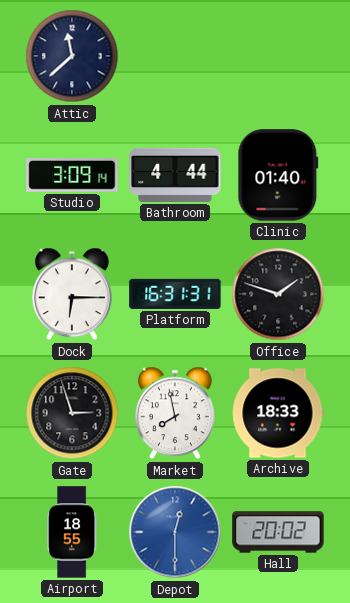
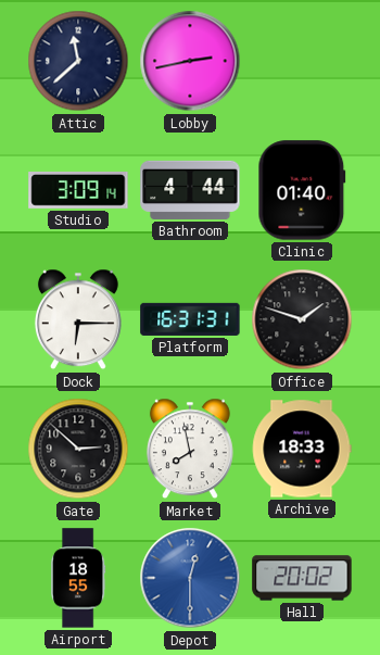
Lobby: none -> 2:43
Gate: 2:57 -> 2:52
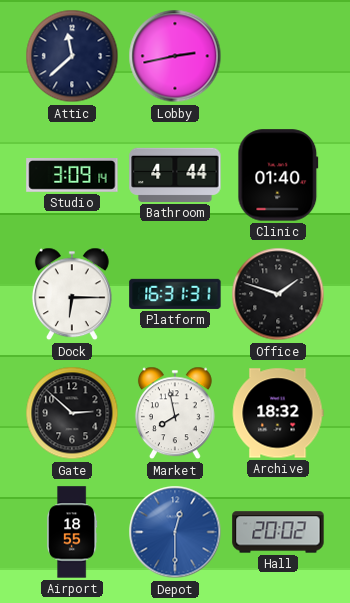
Archive: 18:33 -> 18:32
